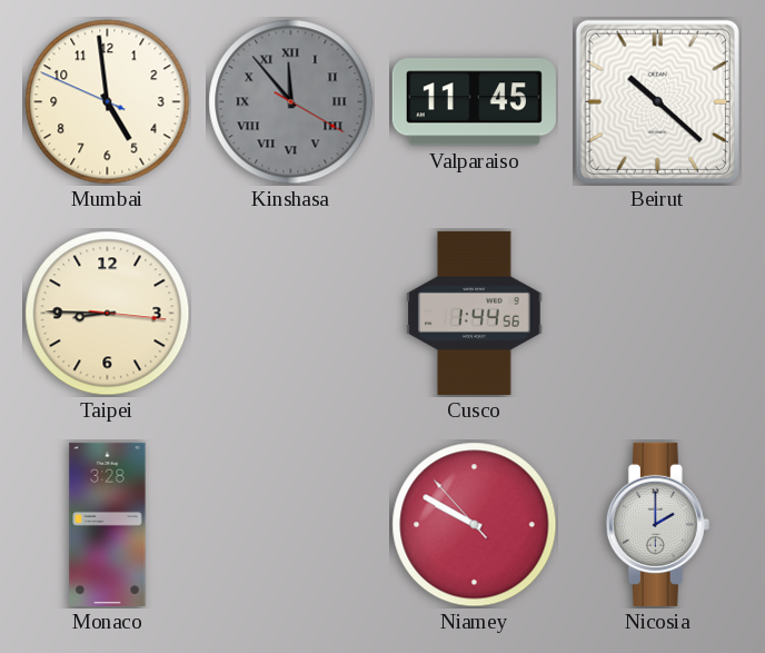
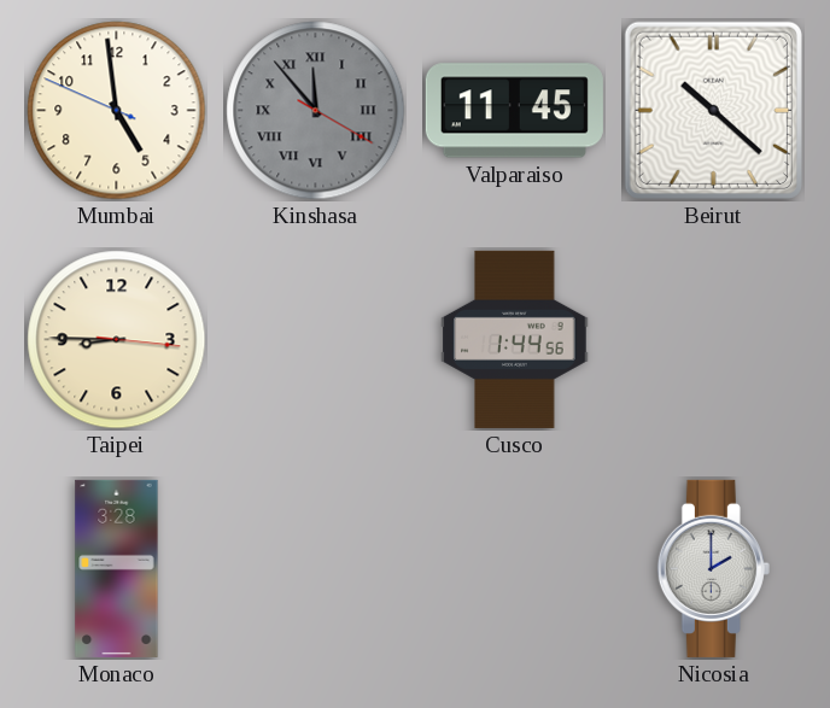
Niamey: 9:49 -> none
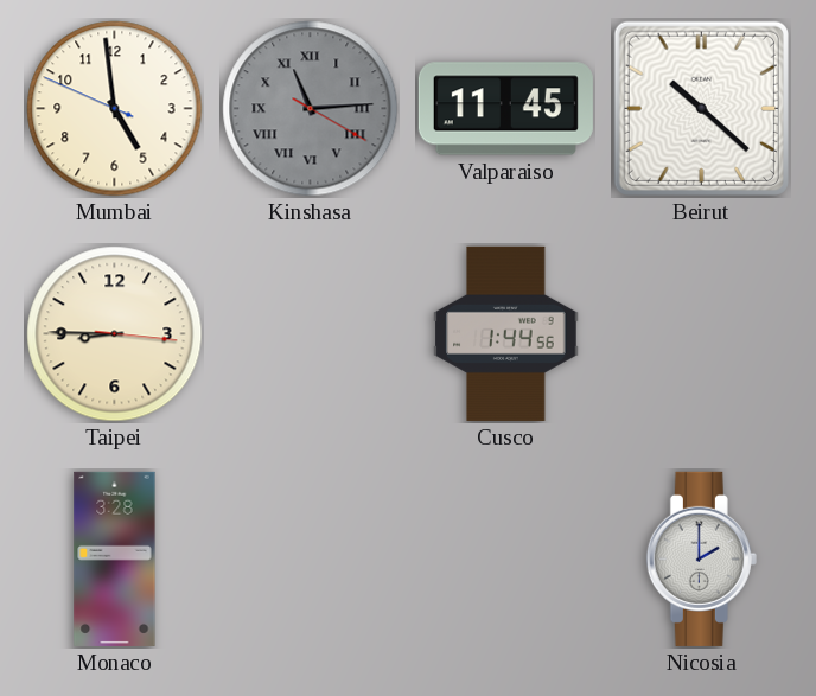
Kinshasa: 11:53 -> 11:14
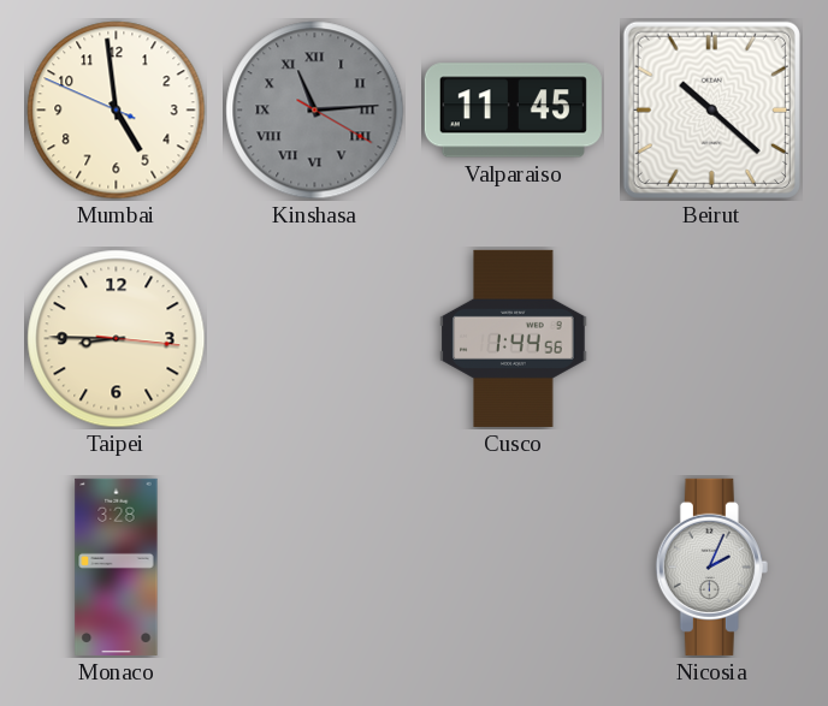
Nicosia: 2:00 -> 2:04
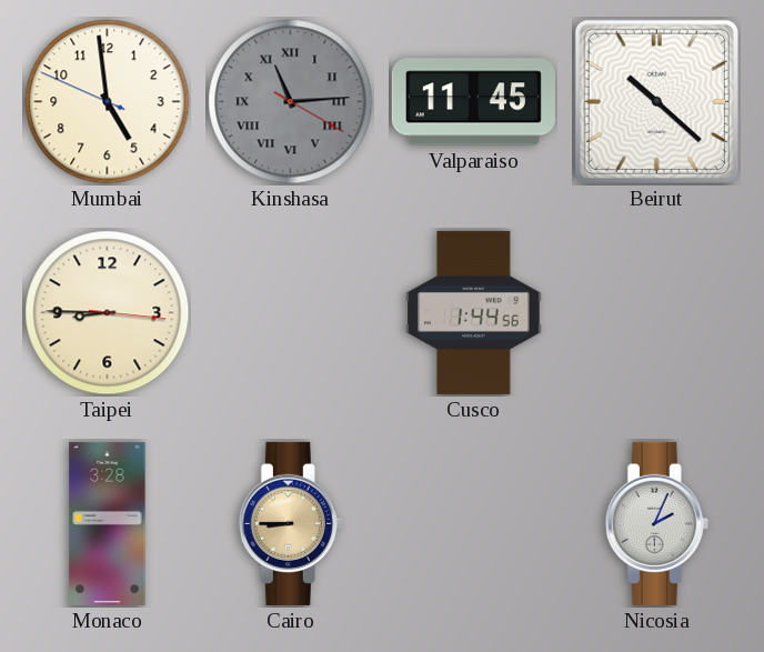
Cairo: none -> 8:45
